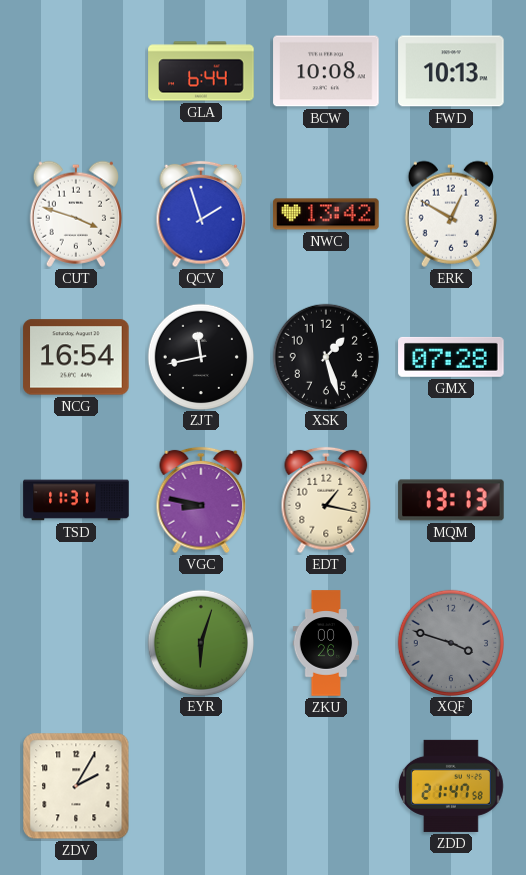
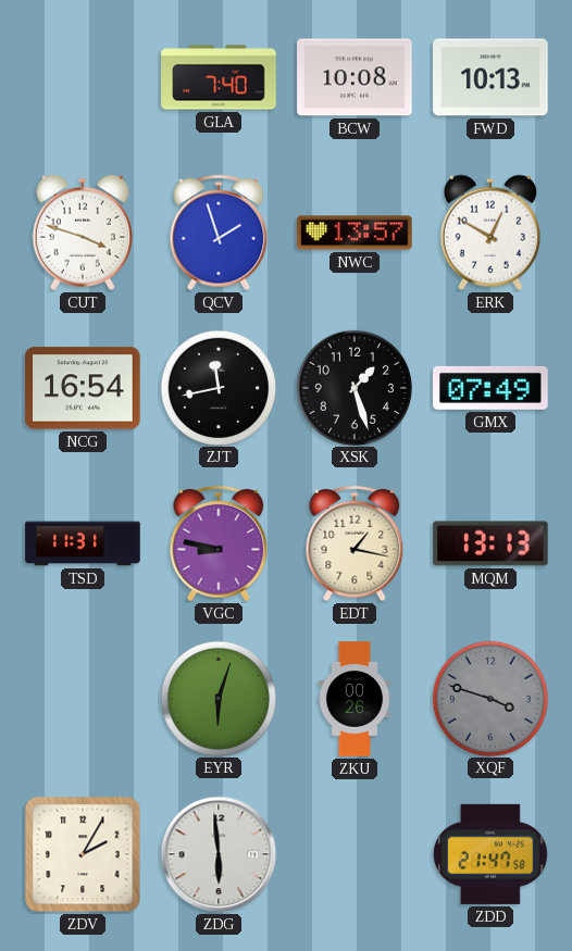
GLA: 6:44 -> 7:40
NWC: 13:42 -> 13:57
GMX: 07:28 -> 07:49
ZDG: none -> 5:59
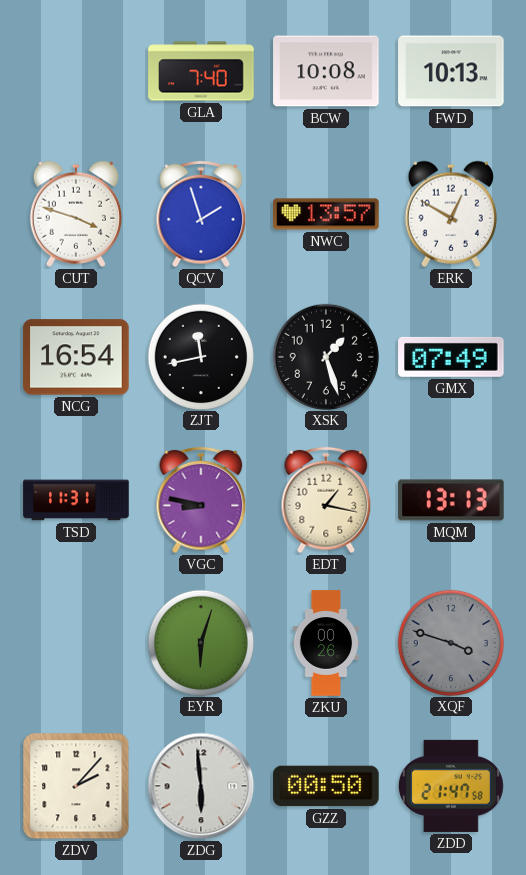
ZDV: 2:05 -> 2:07
GZZ: none -> 00:50
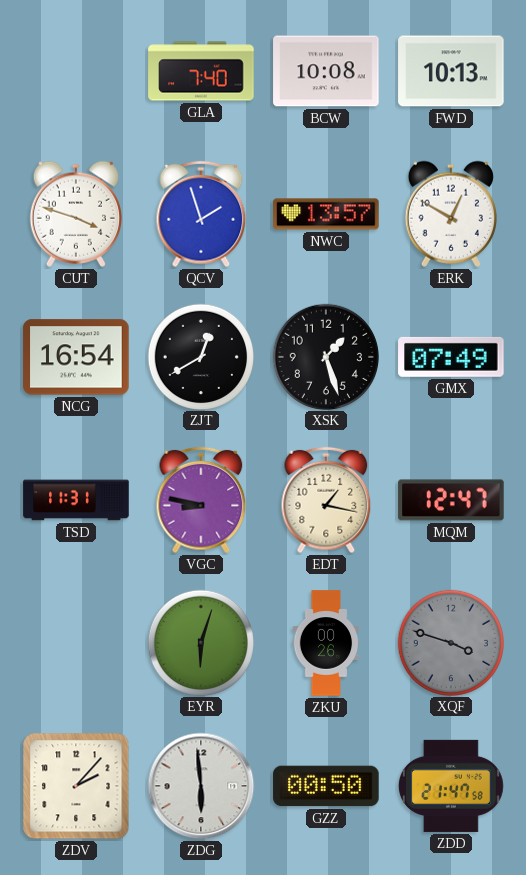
ZJT: 11:43 -> 12:40
MQM: 13:13 -> 12:47
